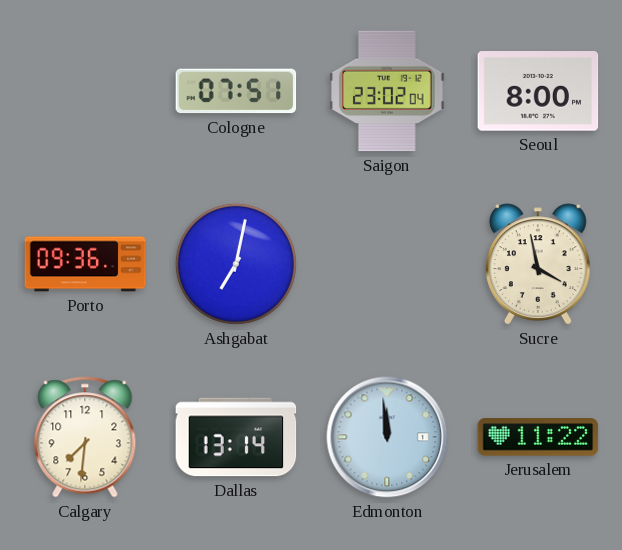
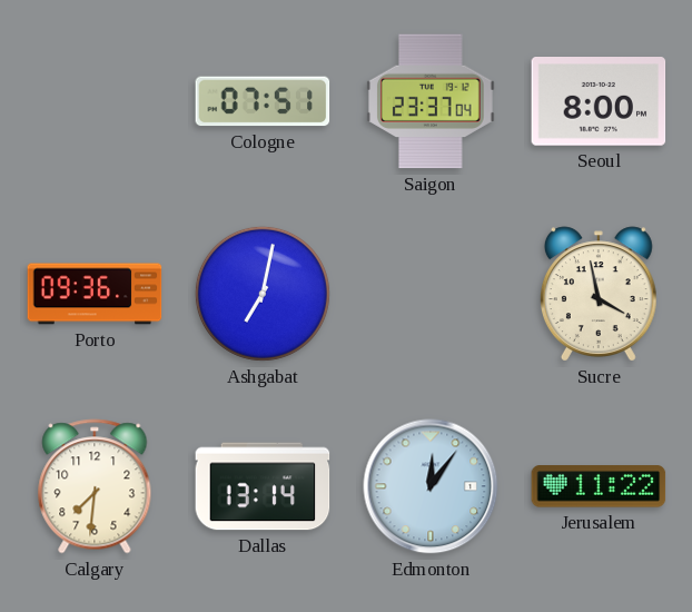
Saigon: 23:02 -> 23:37
Edmonton: 11:59 -> 12:06
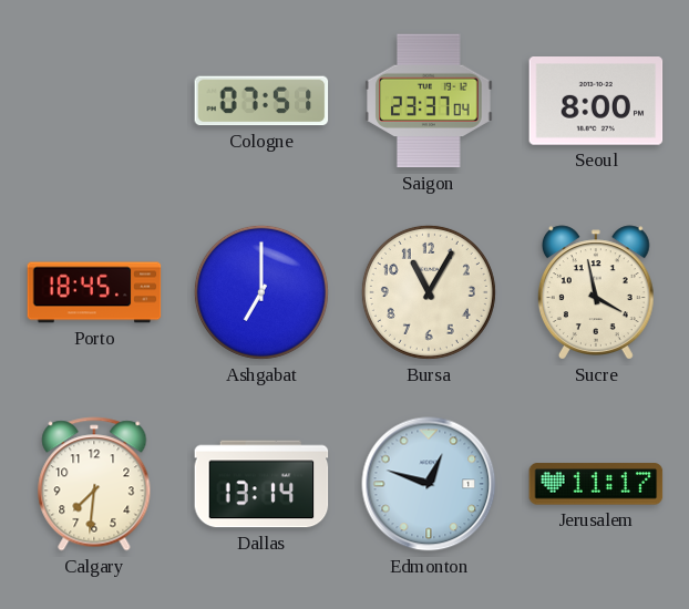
Porto: 09:36 -> 18:45
Ashgabat: 7:02 -> 7:00
Bursa: none -> 11:05
Edmonton: 12:06 -> 12:48
Jerusalem: 11:22 -> 11:17
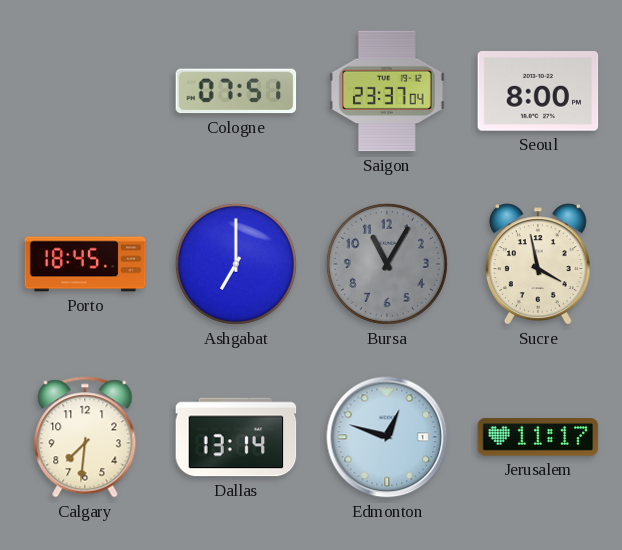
Bursa dial: cream -> grey
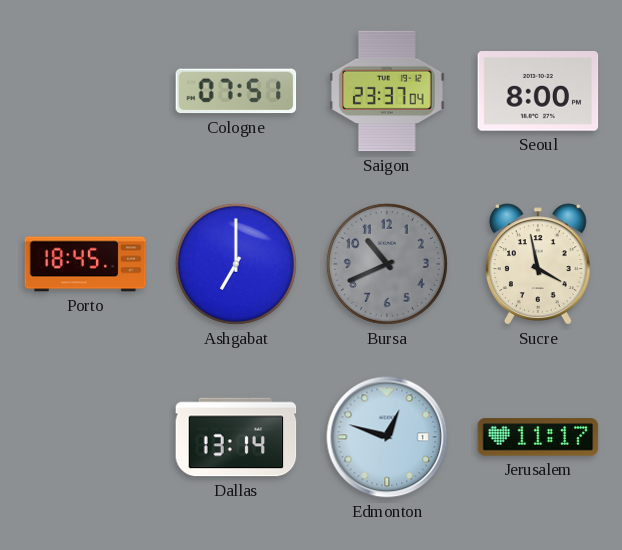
Bursa: 11:05 -> 10:41
Calgary: 7:31 -> none
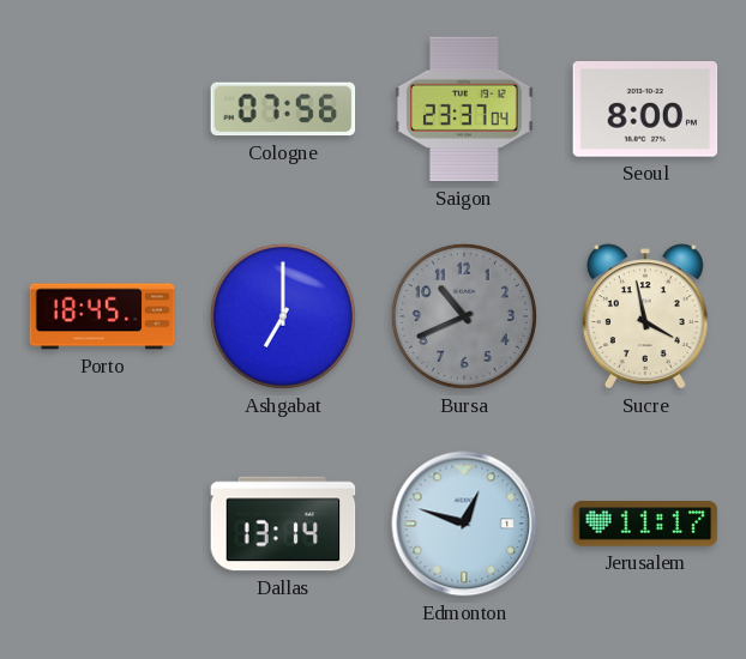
Cologne: 07:51 -> 07:56
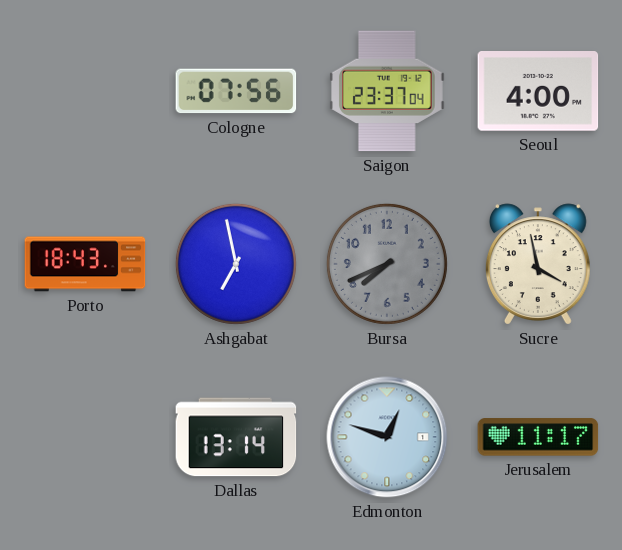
Seoul: 8:00 -> 4:00
Porto: 18:45 -> 18:43
Ashgabat: 7:00 -> 6:58
Bursa: 10:41 -> 7:41
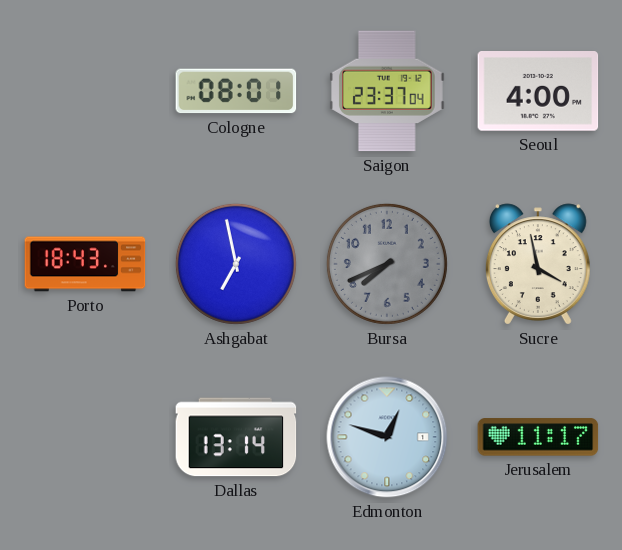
Cologne: 07:56 -> 08:01
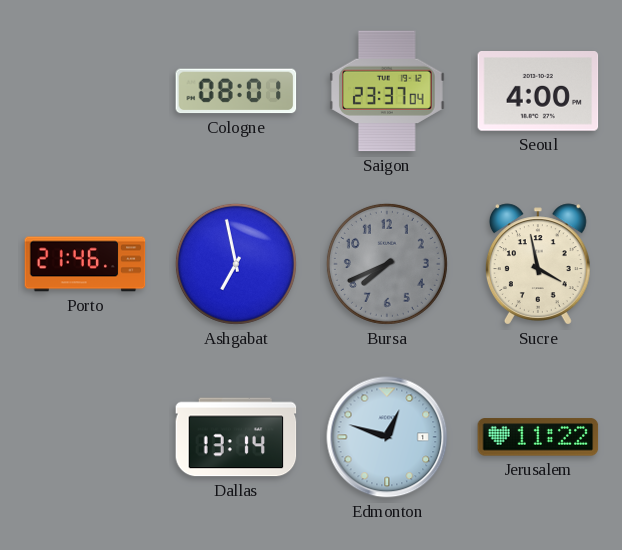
Porto: 18:43 -> 21:46
Jerusalem: 11:17 -> 11:22
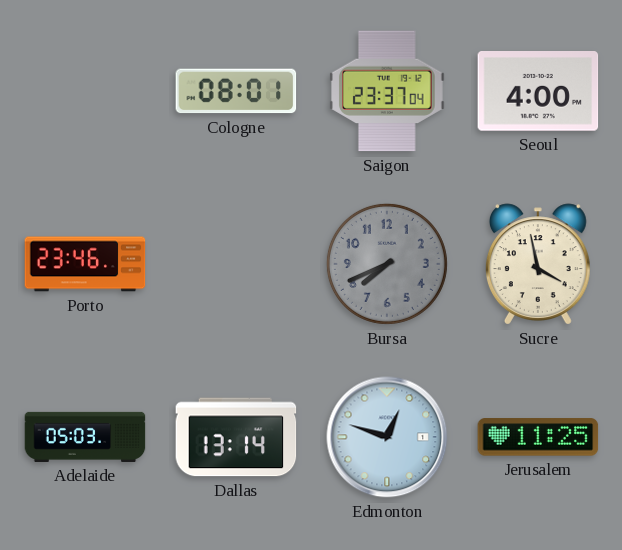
Porto: 21:46 -> 23:46
Ashgabat: 6:58 -> none
Adelaide: none -> 05:03
Jerusalem: 11:22 -> 11:25
